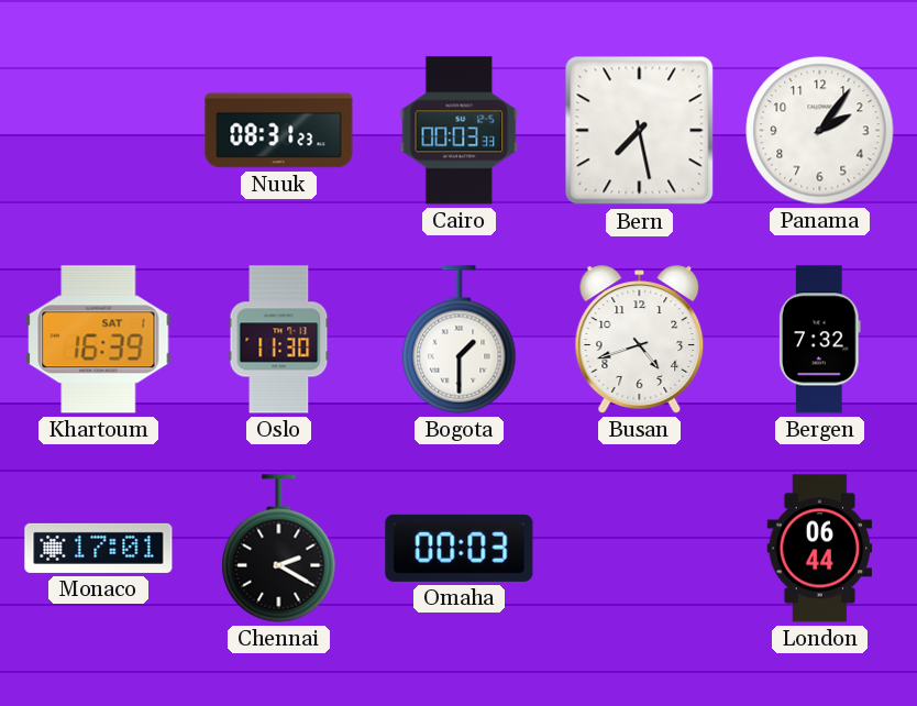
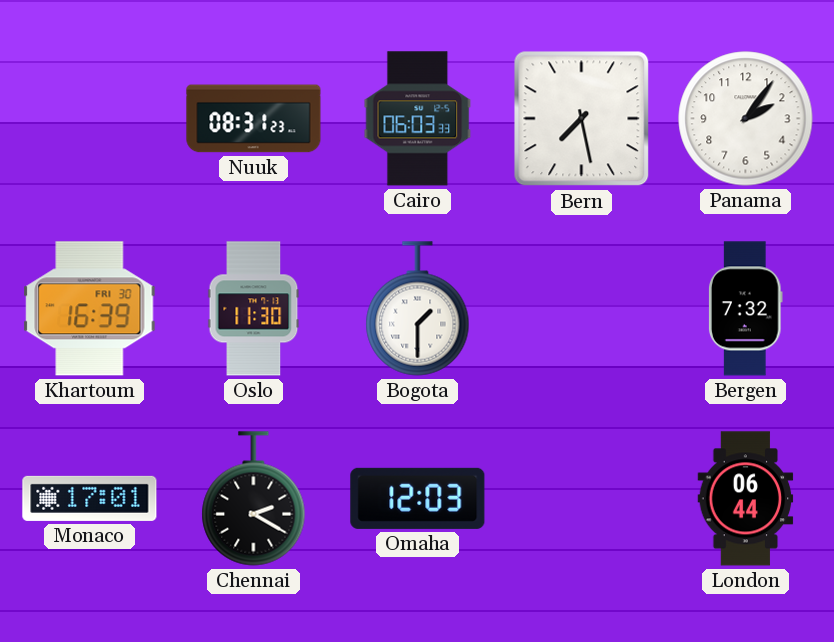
Cairo: 00:03 -> 06:03
Khartoum date: SAT 1 -> FRI 30
Busan: 4:42 -> none
Omaha: 00:03 -> 12:03
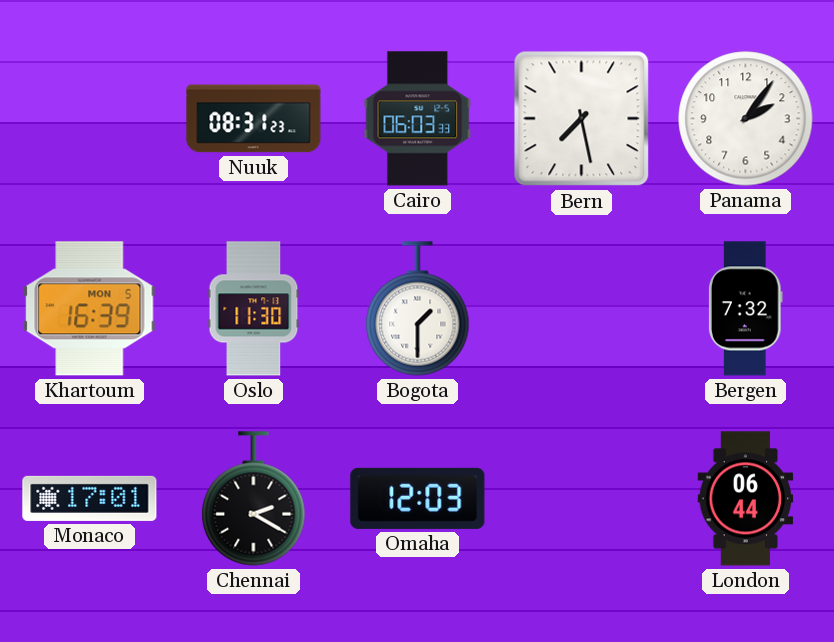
Khartoum date: FRI 30 -> MON 5
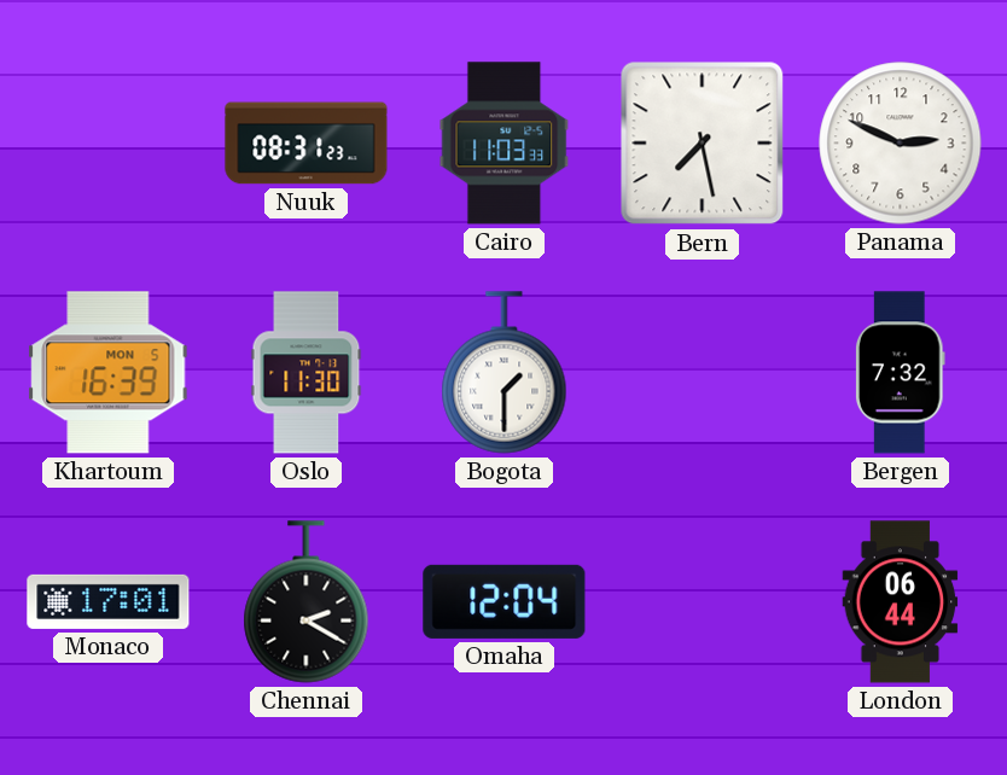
Cairo: 06:03 -> 11:03
Panama: 2:06 -> 2:49
Omaha: 12:03 -> 12:04
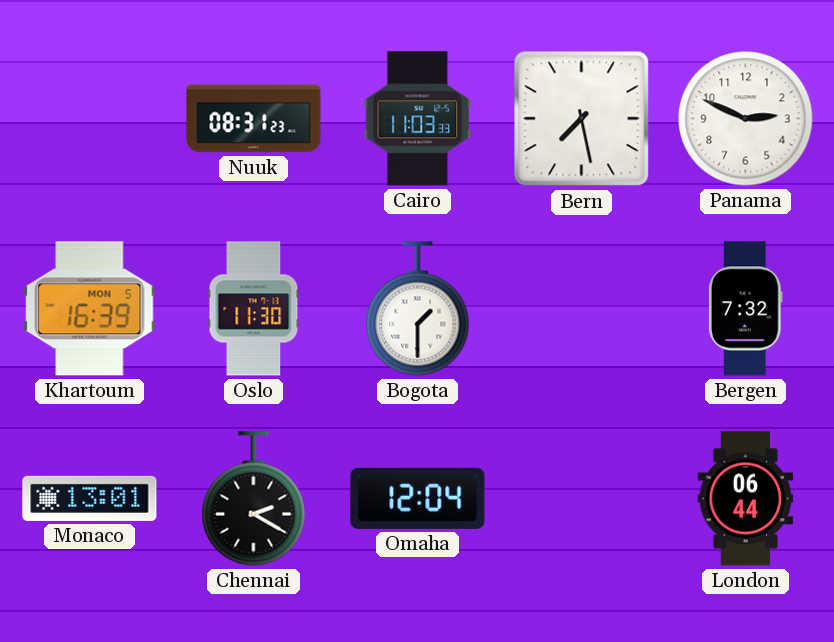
Monaco: 17:01 -> 13:01
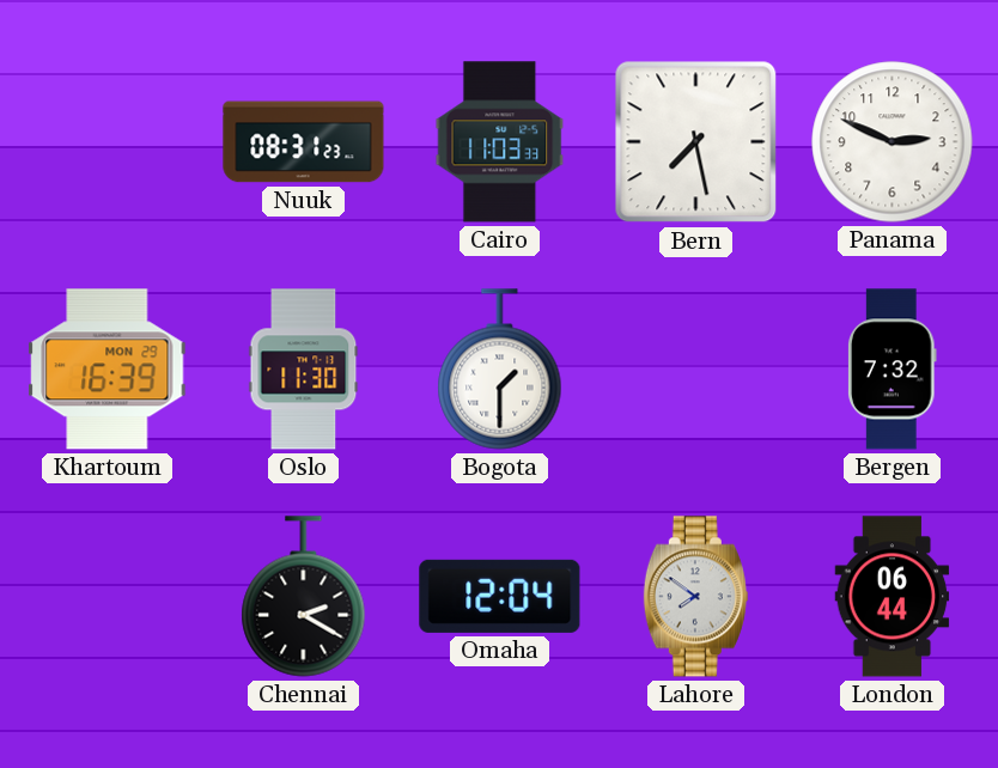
Khartoum date: MON 5 -> MON 29
Monaco: 13:01 -> none
Lahore: none -> 7:51
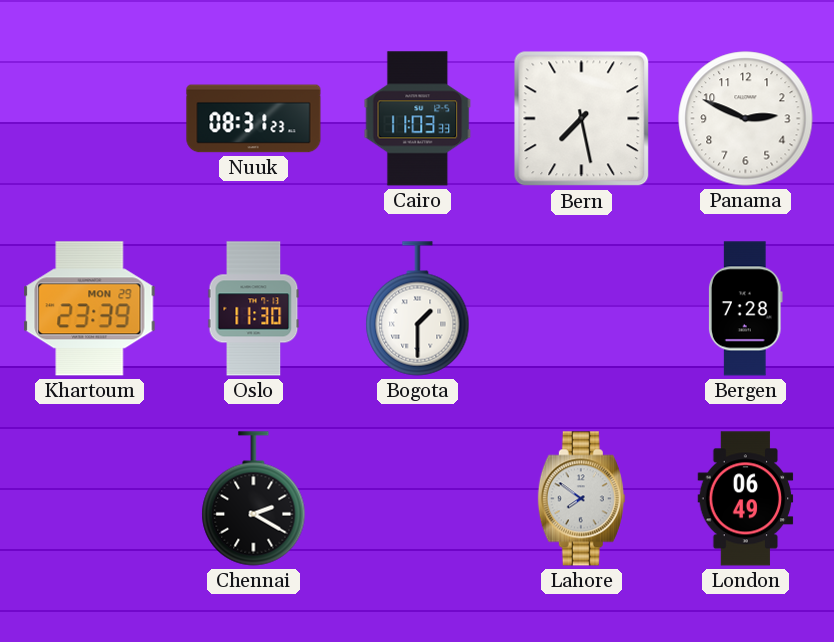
Khartoum: 16:39 -> 23:39
Bergen: 7:32 -> 7:28
Omaha: 12:04 -> none
London: 06:44 -> 06:49
